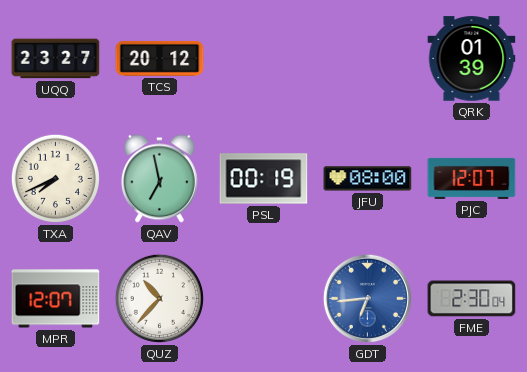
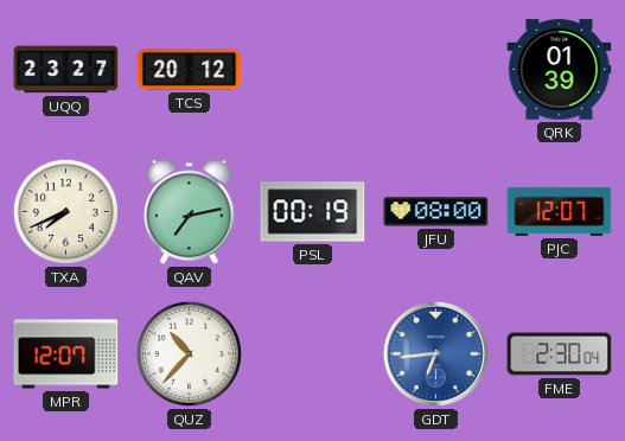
QAV: 6:58 -> 7:13
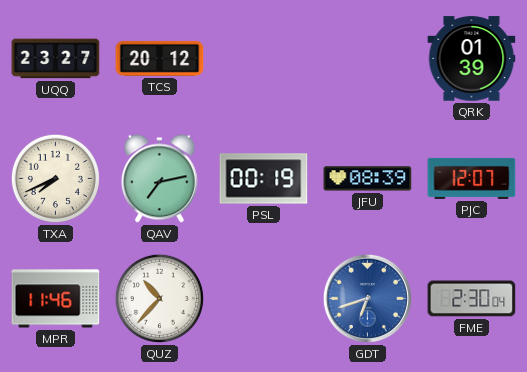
JFU: 08:00 -> 08:39
MPR: 12:07 -> 11:46
GDT: 6:44 -> 6:42
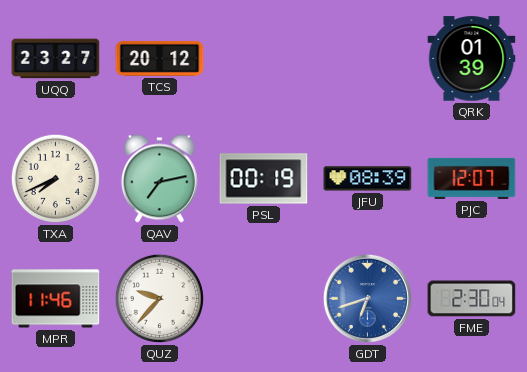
QUZ: 10:37 -> 9:37
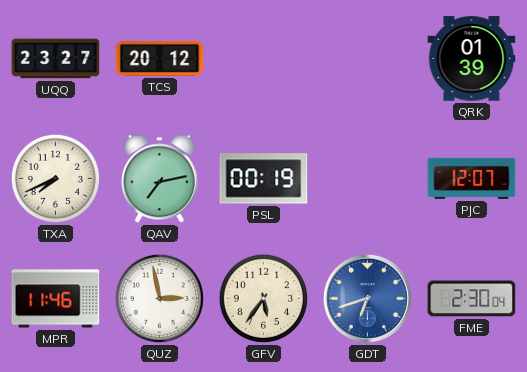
JFU: 08:39 -> none
QUZ: 9:37 -> 2:58
GFV: none -> 5:36
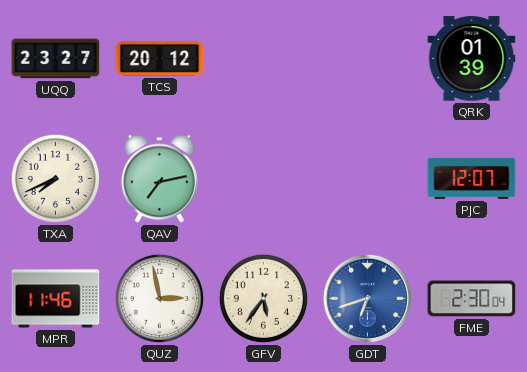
PSL: 00:19 -> none
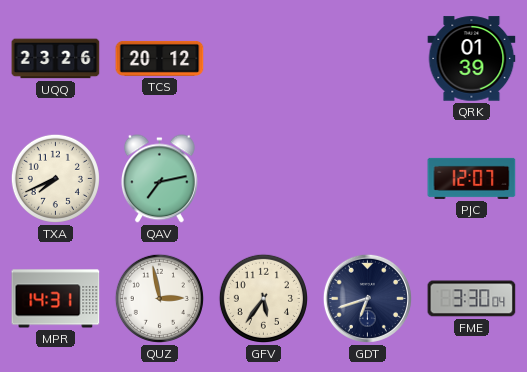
UQQ: 23:27 -> 23:26
MPR: 11:46 -> 14:31
GDT dial: blue -> navy
FME: 2:30 -> 3:30
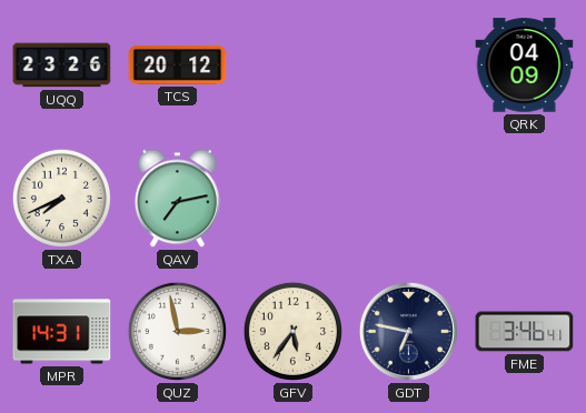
QRK: 01:39 -> 04:09
PJC: 12:07 -> none
GDT: 6:42 -> 6:47
FME: 3:30 -> 3:46
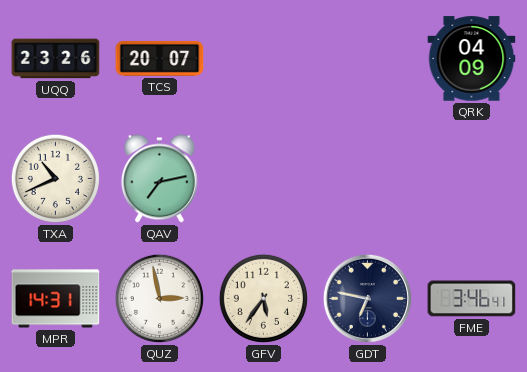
TCS: 20:12 -> 20:07
TXA: 7:41 -> 10:41
